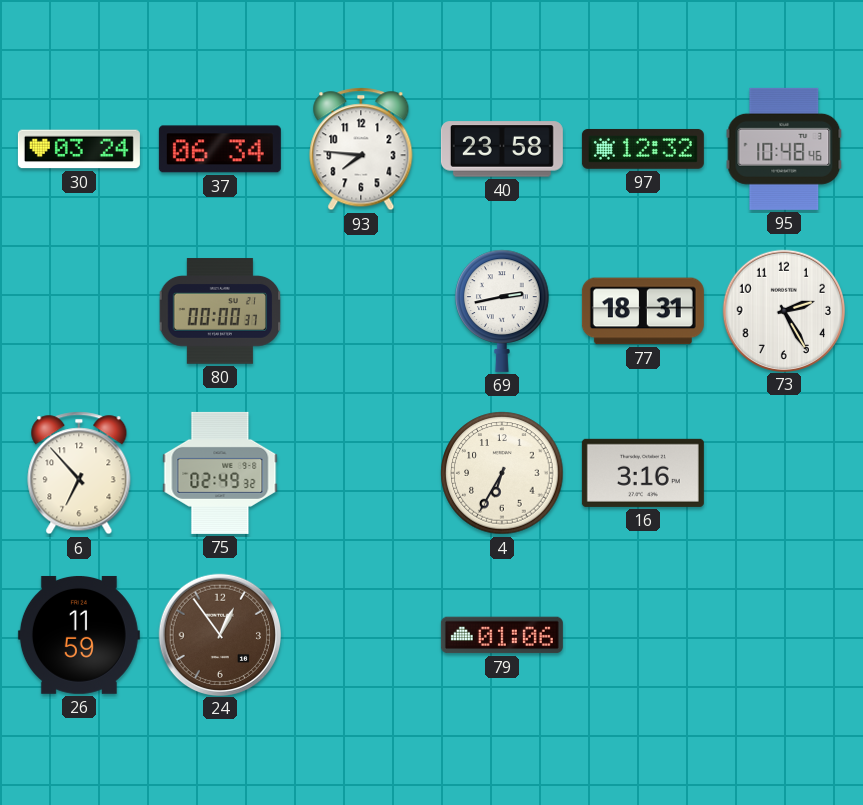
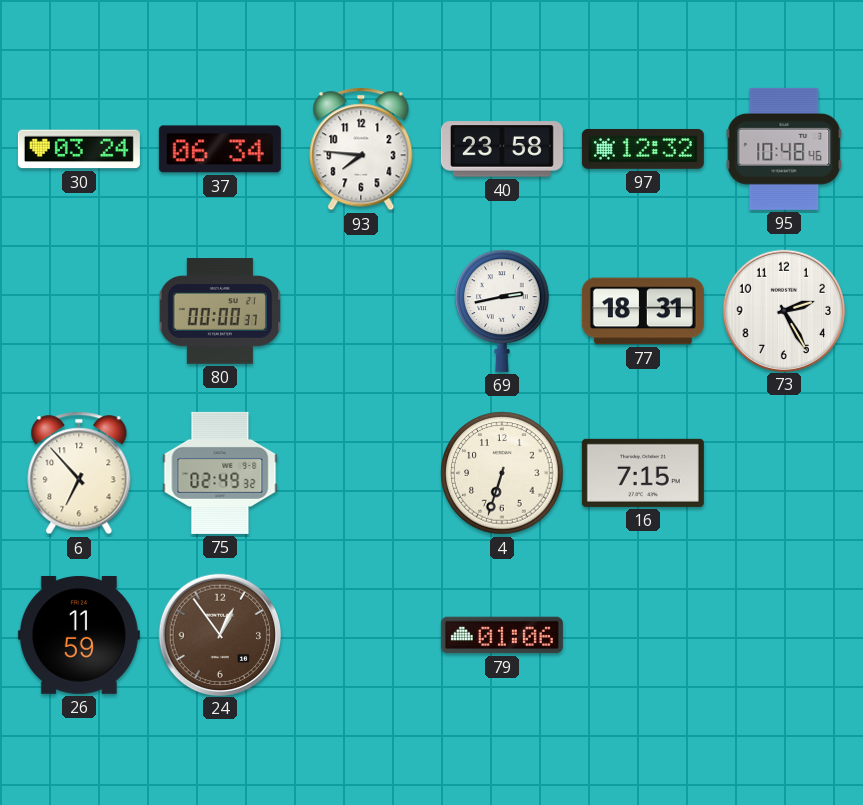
4: 6:35 -> 6:33
16: 3:16 -> 7:15
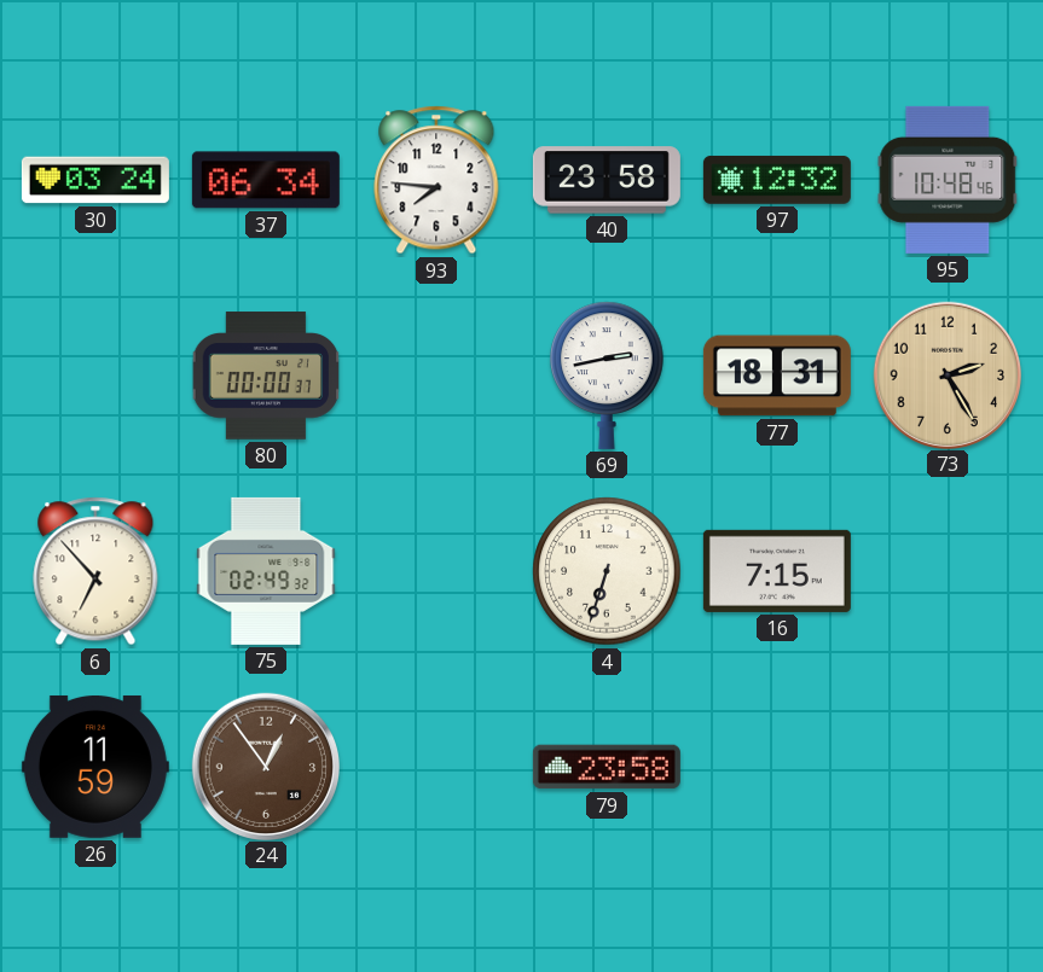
73 dial: white -> champagne
79: 01:06 -> 23:58
